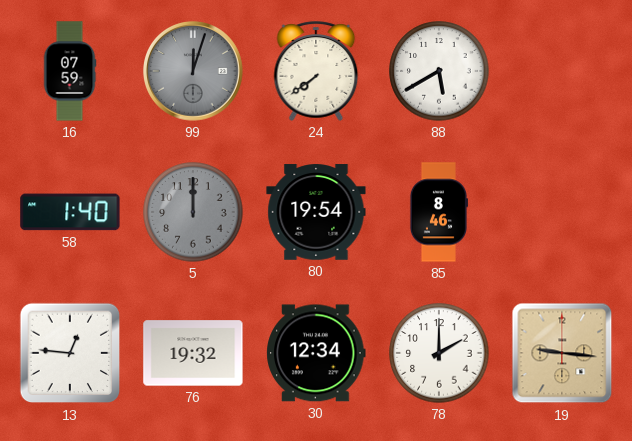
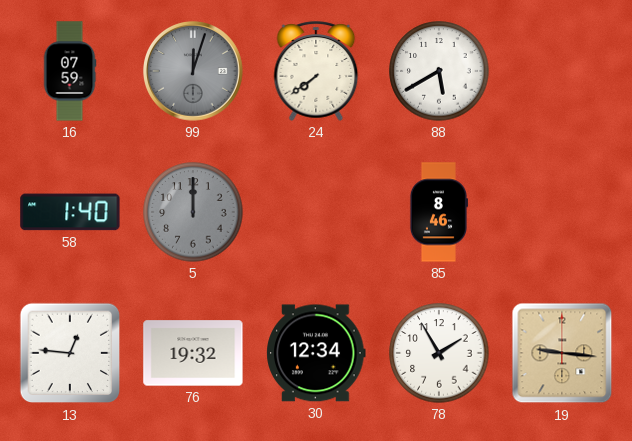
80: 19:54 -> none
78: 2:00 -> 1:55
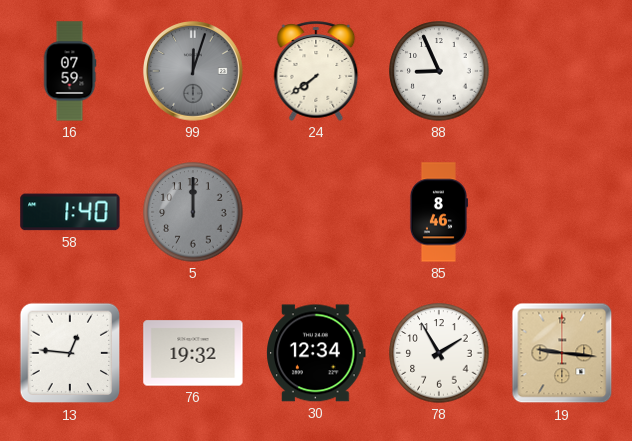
88: 5:40 -> 8:56
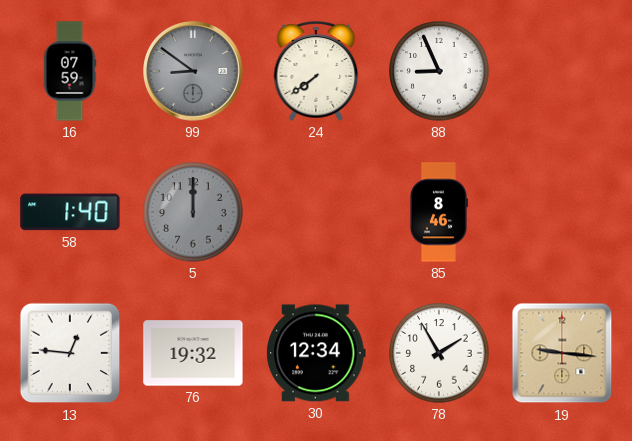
99: 12:03 -> 8:51
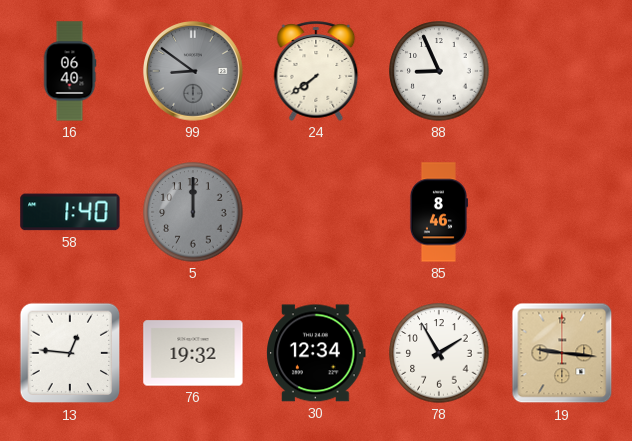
16: 07:59 -> 06:40
